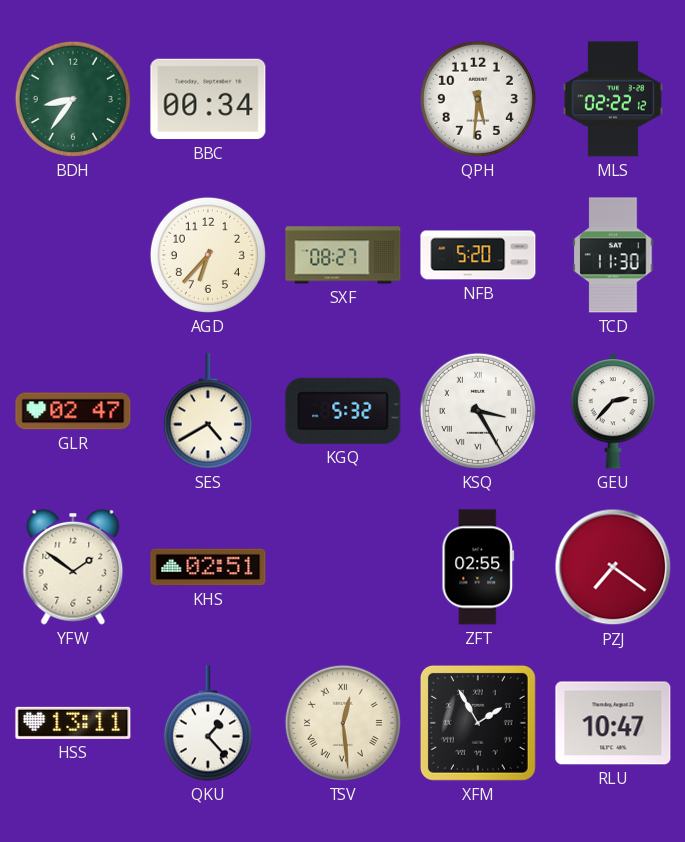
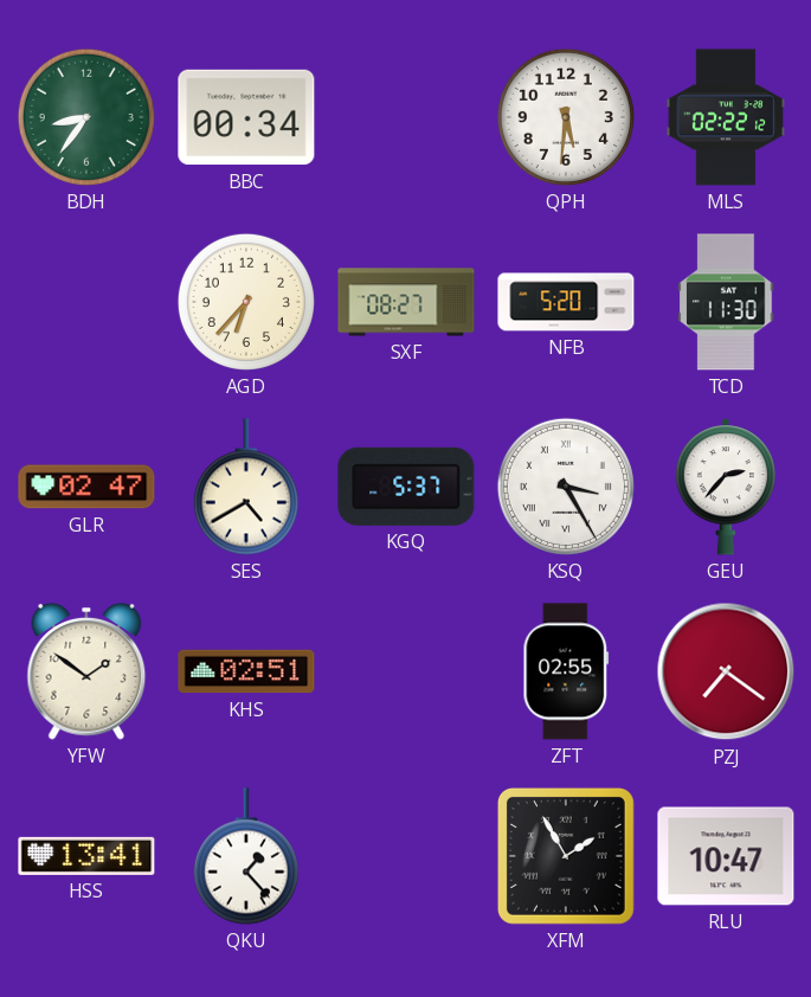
KGQ: 5:32 -> 5:37
HSS: 13:11 -> 13:41
TSV: 12:29 -> none
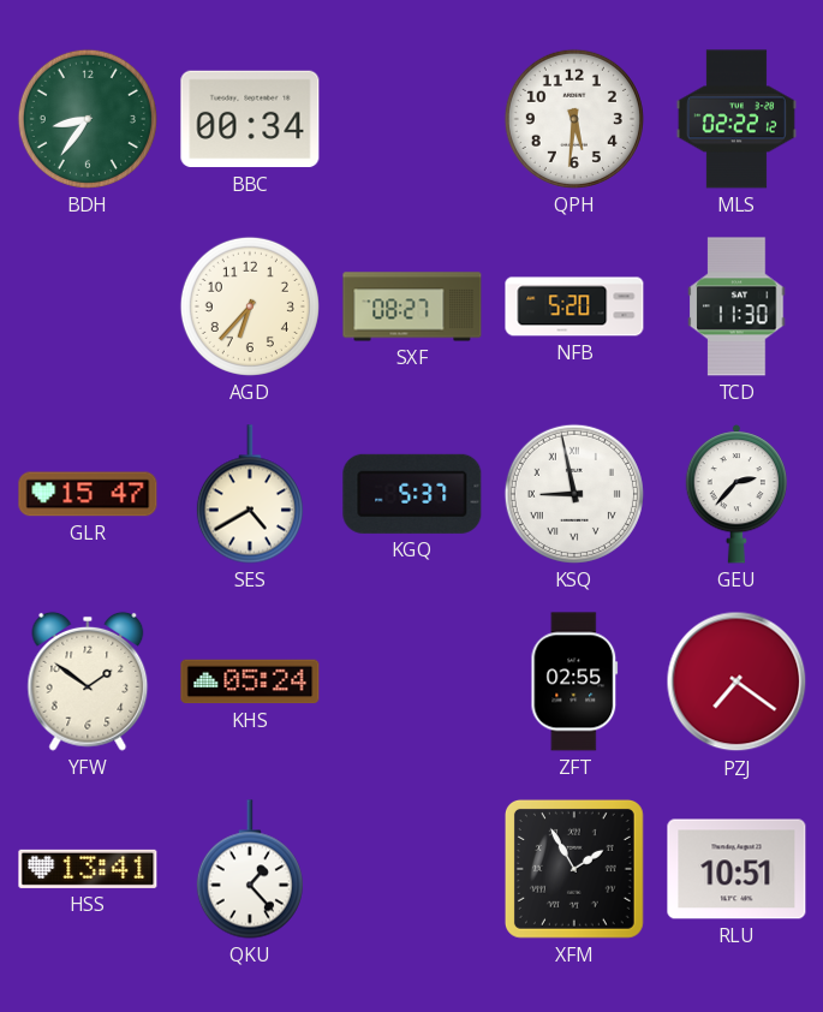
GLR: 02:47 -> 15:47
KSQ: 3:25 -> 8:58
KHS: 02:51 -> 05:24
RLU: 10:47 -> 10:51
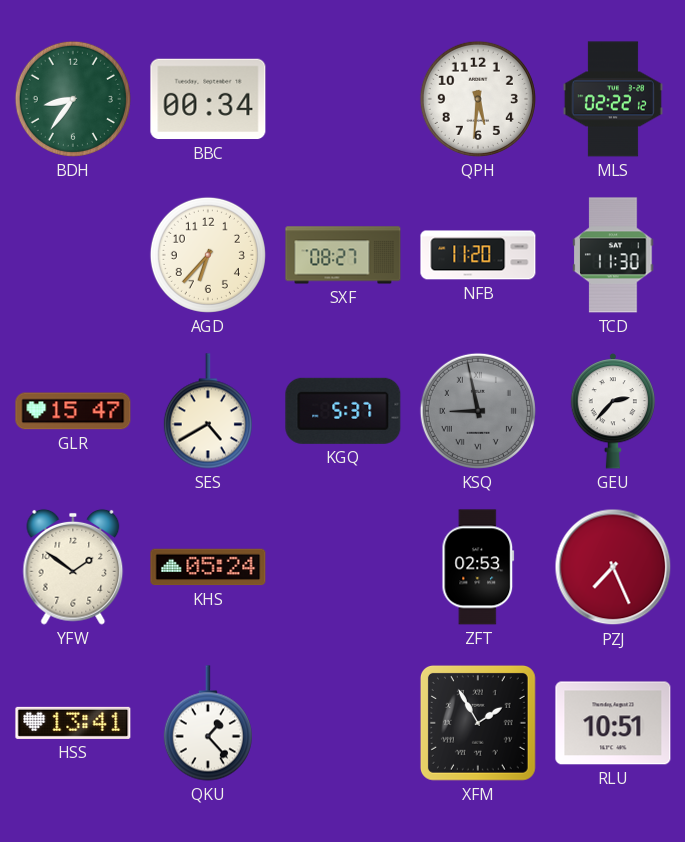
NFB: 5:20 -> 11:20
KSQ dial: white -> grey
ZFT: 02:55 -> 02:53
PZJ: 7:21 -> 7:26
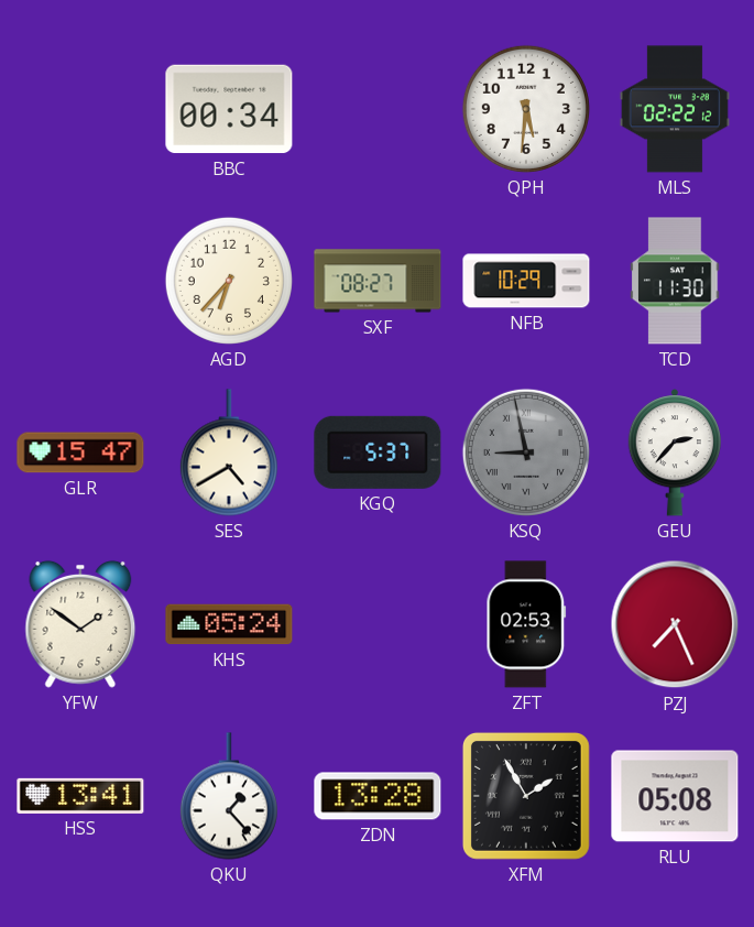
BDH: 8:36 -> none
NFB: 11:20 -> 10:29
ZDN: none -> 13:28
RLU: 10:51 -> 05:08
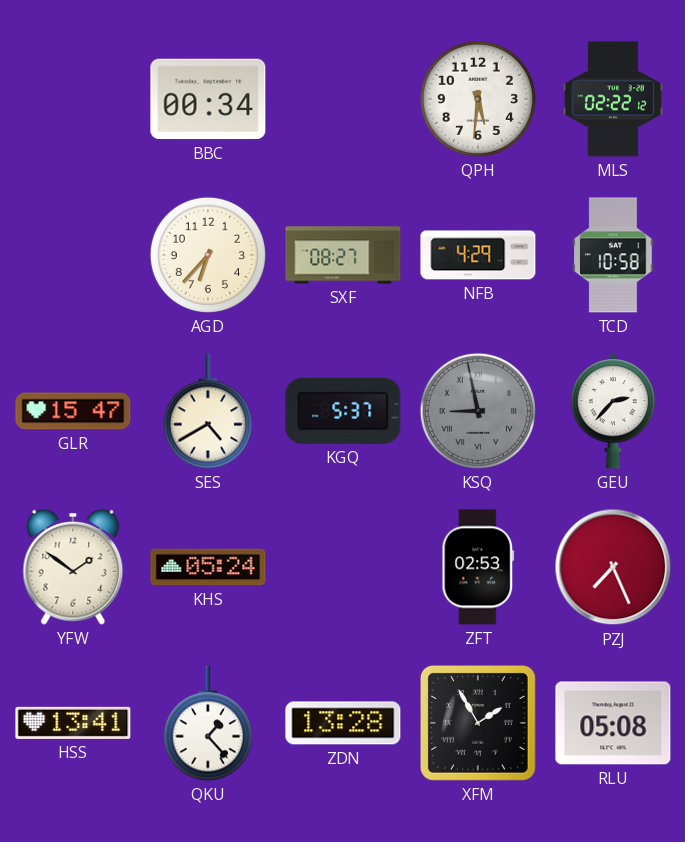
NFB: 10:29 -> 4:29
TCD: 11:30 -> 10:58
